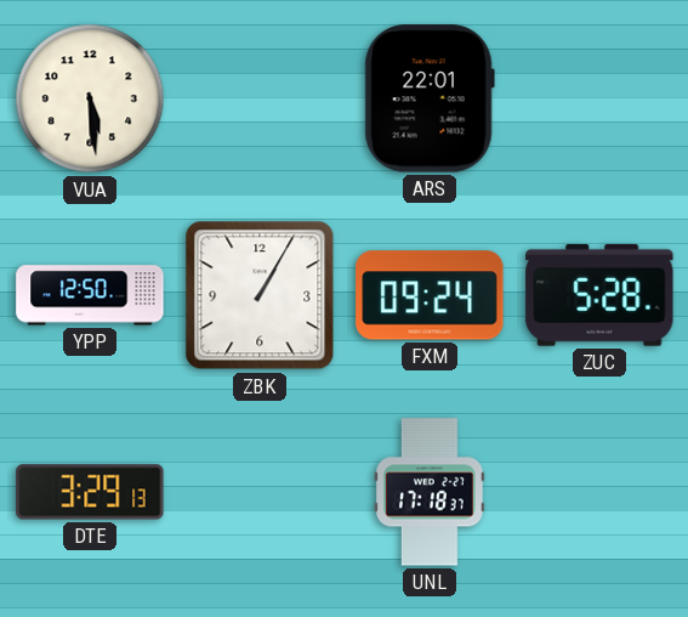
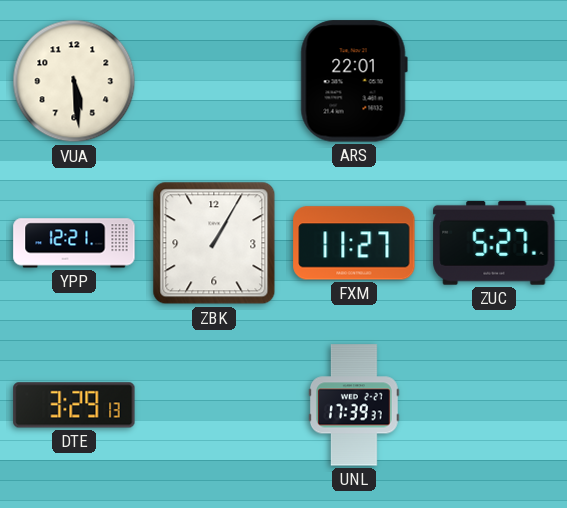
YPP: 12:50 -> 12:21
FXM: 09:24 -> 11:27
ZUC: 5:28 -> 5:27
UNL: 17:18 -> 17:39
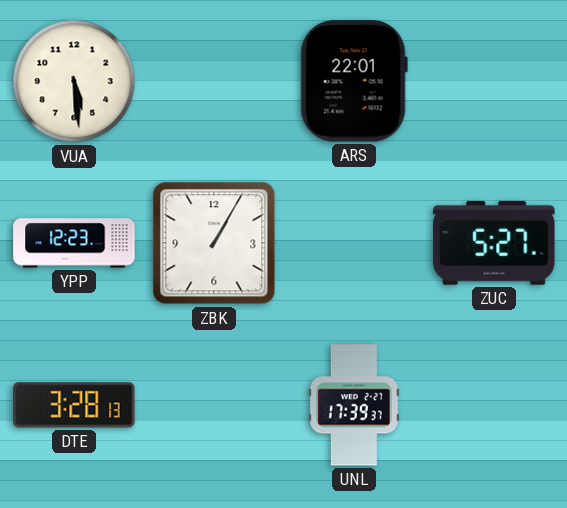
YPP: 12:21 -> 12:23
FXM: 11:27 -> none
DTE: 3:29 -> 3:28
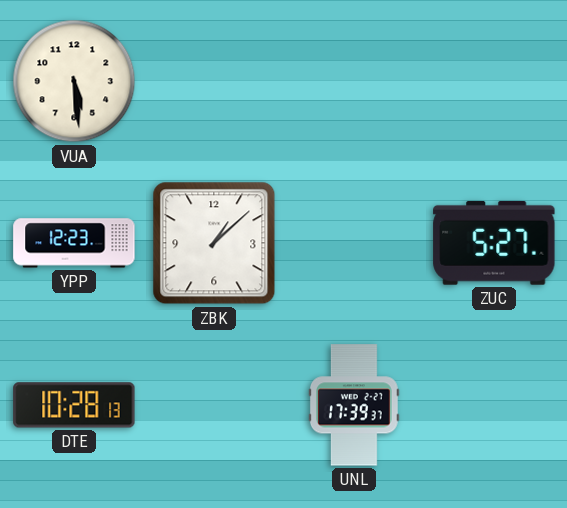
ARS: 22:01 -> none
ZBK: 1:05 -> 1:08
DTE: 3:28 -> 10:28
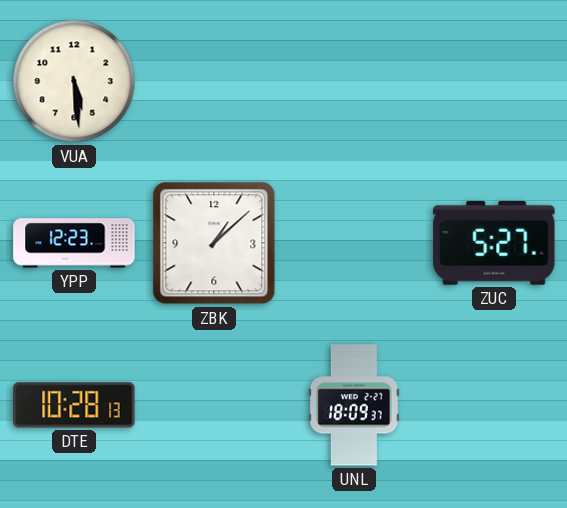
UNL: 17:39 -> 18:09
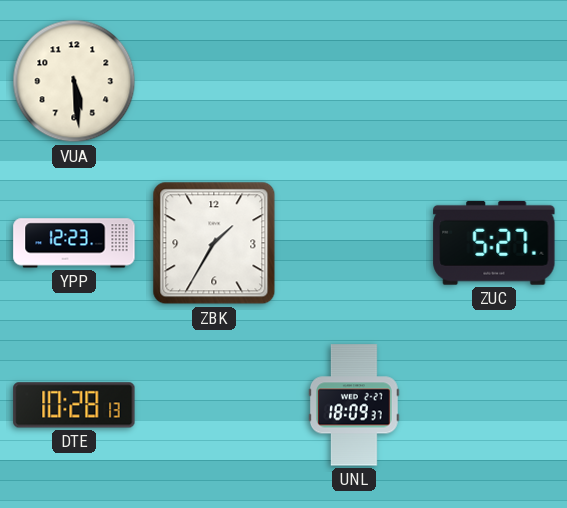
ZBK: 1:08 -> 1:35
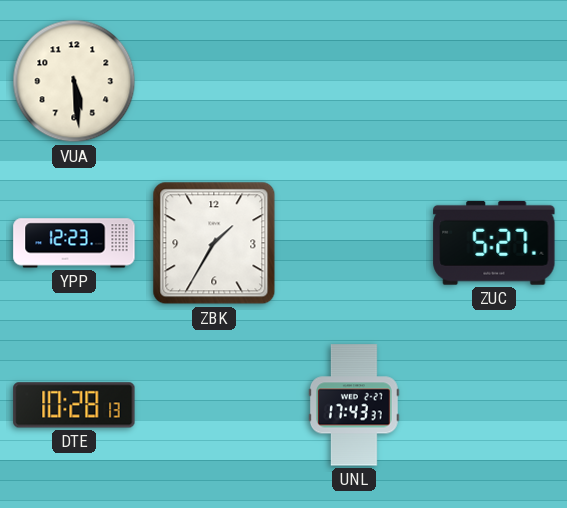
UNL: 18:09 -> 17:43
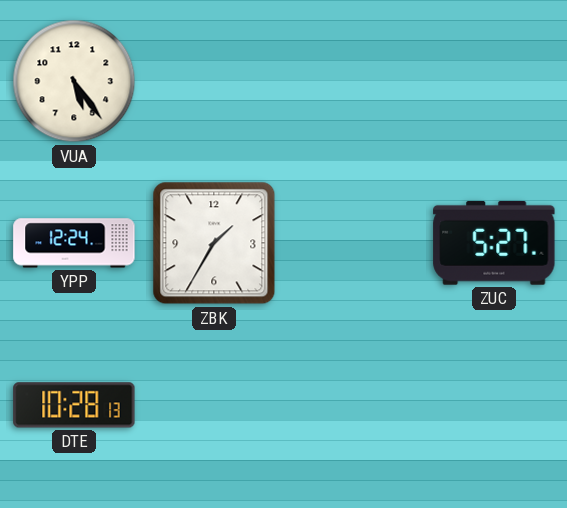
VUA: 5:29 -> 5:24
YPP: 12:23 -> 12:24
UNL: 17:43 -> none
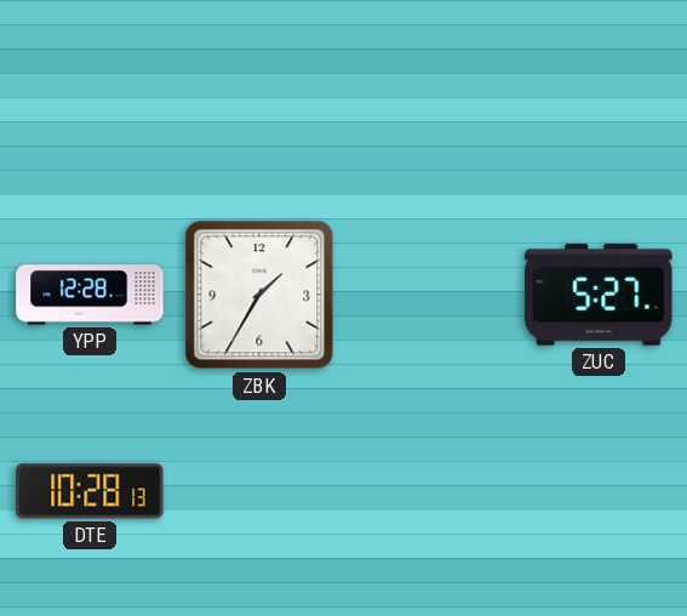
VUA: 5:24 -> none
YPP: 12:24 -> 12:28
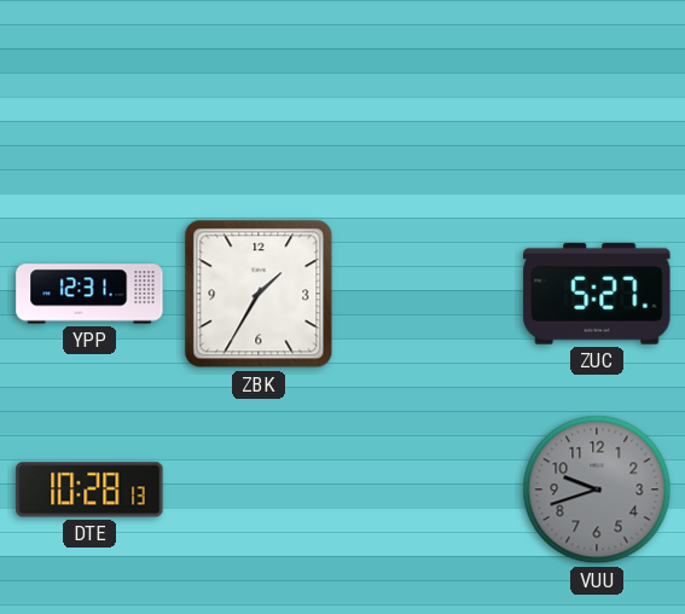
YPP: 12:28 -> 12:31
VUU: none -> 9:42
